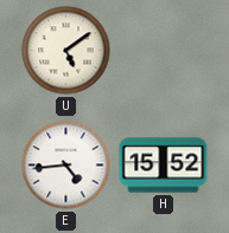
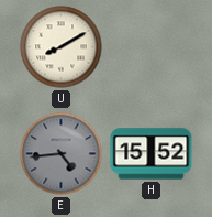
U: 5:09 -> 8:10
E dial: white -> grey
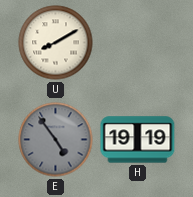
E: 4:44 -> 4:54
H: 15:52 -> 19:19
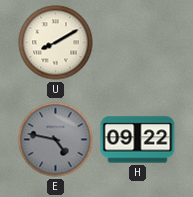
E: 4:54 -> 4:47
H: 19:19 -> 09:22
